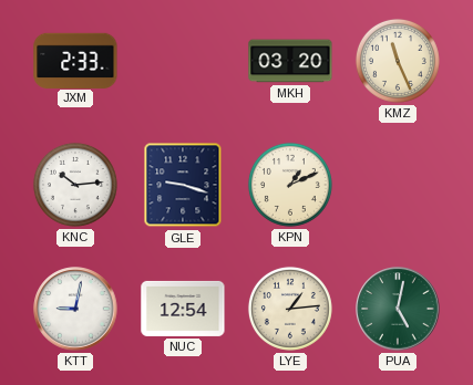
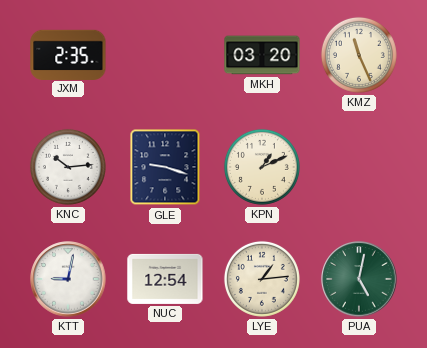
JXM: 2:33 -> 2:35
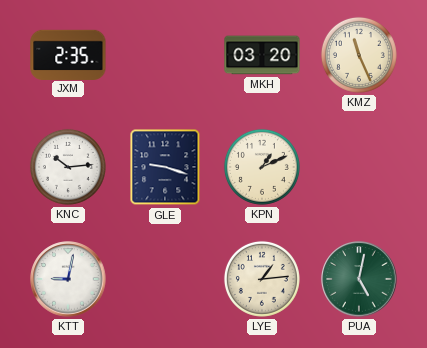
NUC: 12:54 -> none
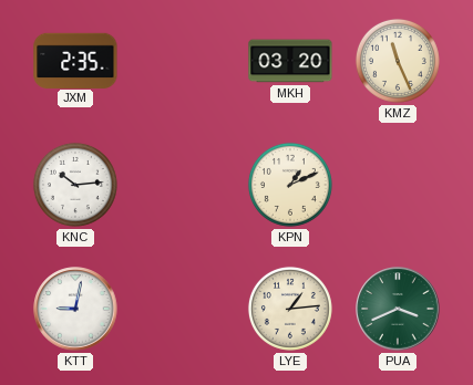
GLE: 9:18 -> none
PUA: 5:02 -> 3:41
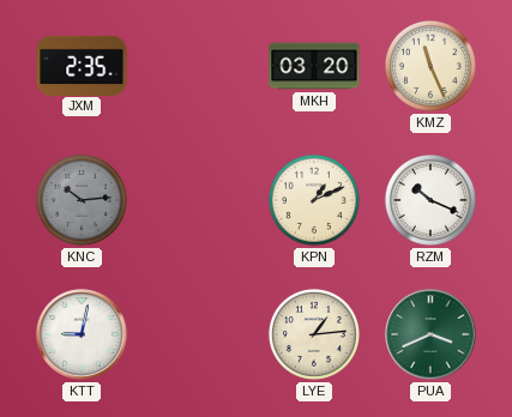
KNC dial: white -> grey
RZM: none -> 10:19
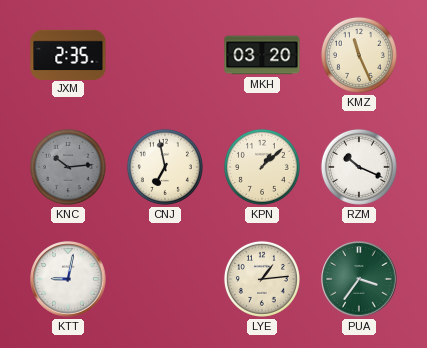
CNJ: none -> 6:58
KPN: 1:11 -> 1:08
PUA: 3:41 -> 3:36
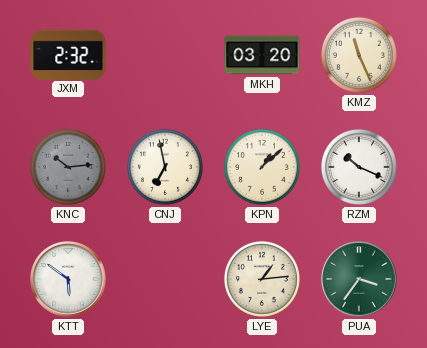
JXM: 2:35 -> 2:32
KTT: 9:02 -> 5:51
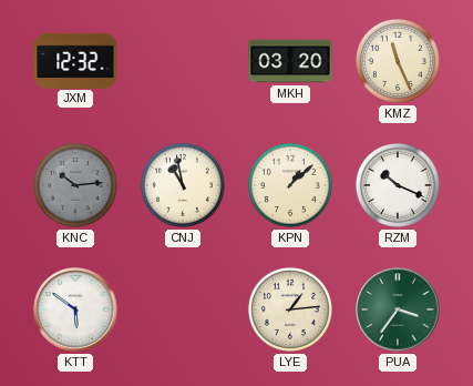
JXM: 2:32 -> 12:32
CNJ: 6:58 -> 10:58
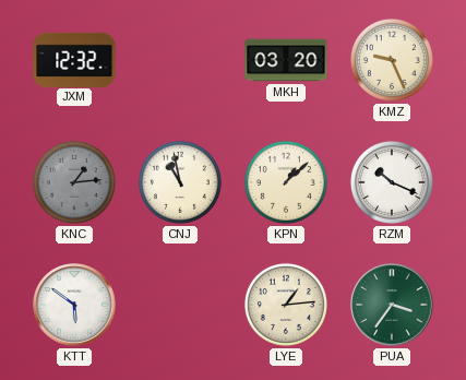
KMZ: 11:26 -> 9:26
KNC: 10:14 -> 1:14
